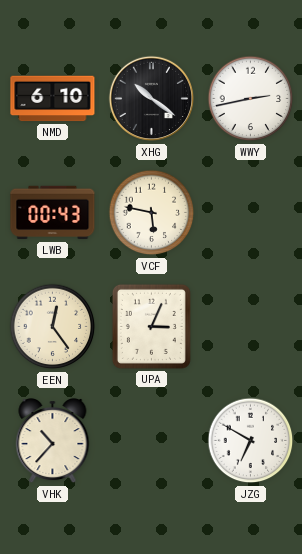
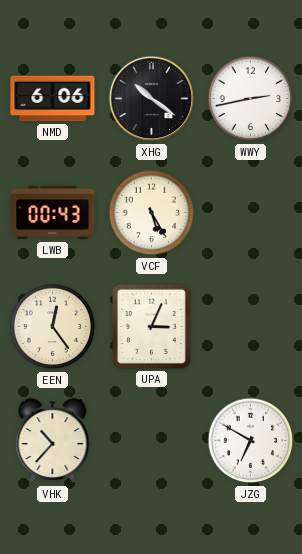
NMD: 6:10 -> 6:06
VCF: 5:47 -> 5:25
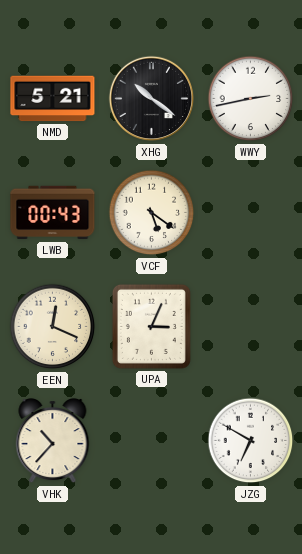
NMD: 6:06 -> 5:21
VCF: 5:25 -> 5:21
EEN: 12:24 -> 12:19
